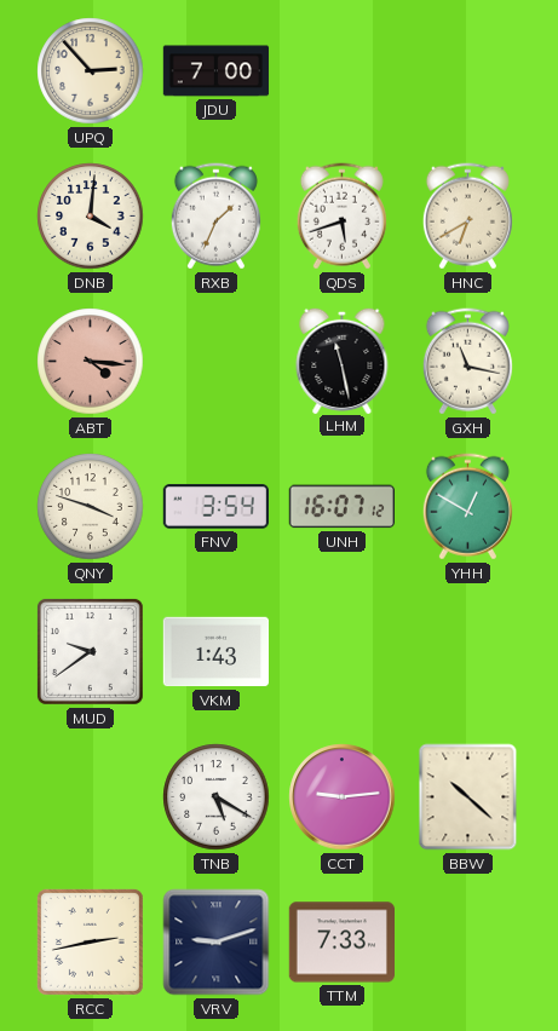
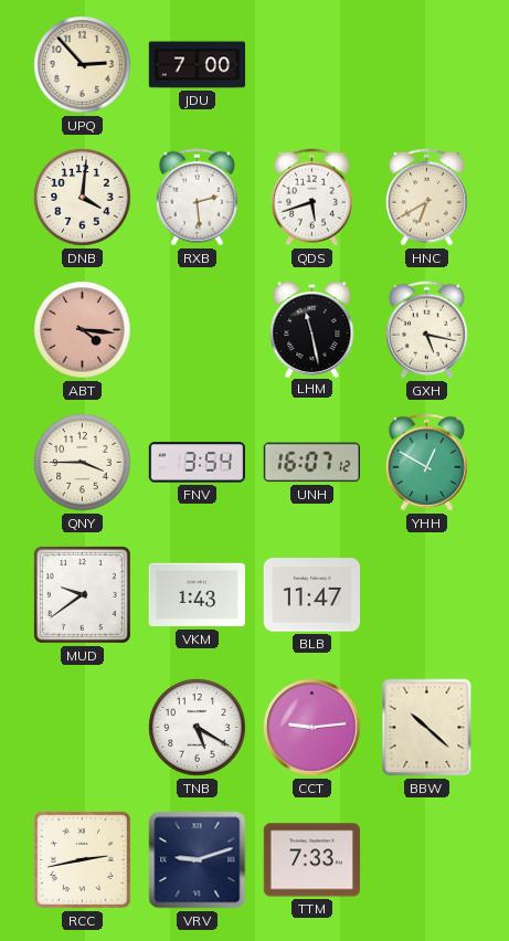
RXB: 1:34 -> 2:29
GXH: 11:17 -> 5:17
QNY: 3:48 -> 3:45
BLB: none -> 11:47
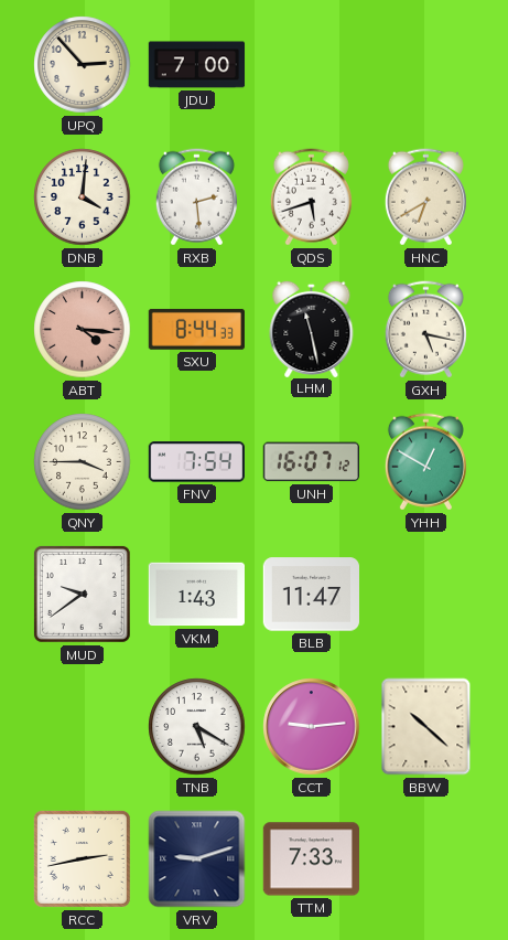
SXU: none -> 8:44
FNV: 3:54 -> 7:54
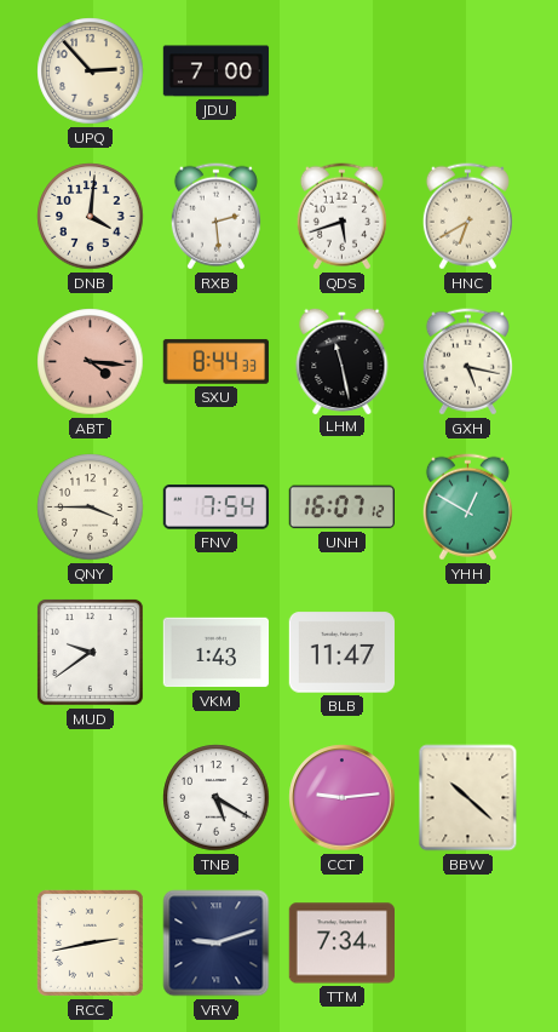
TTM: 7:33 -> 7:34
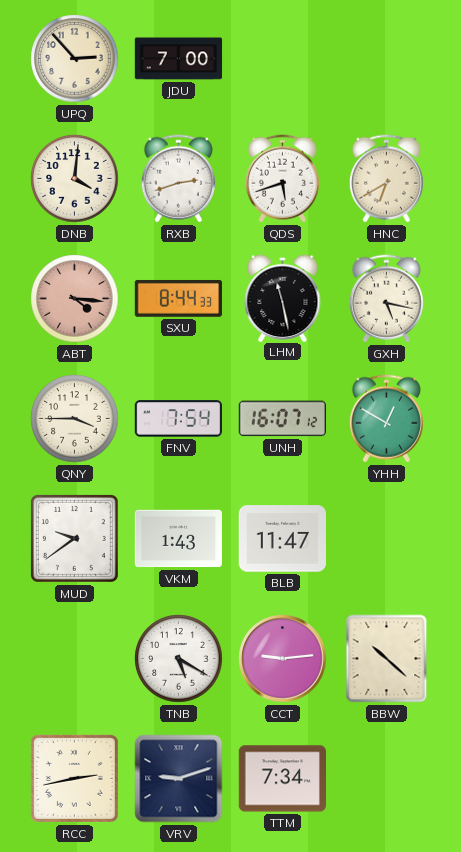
RXB: 2:29 -> 2:42
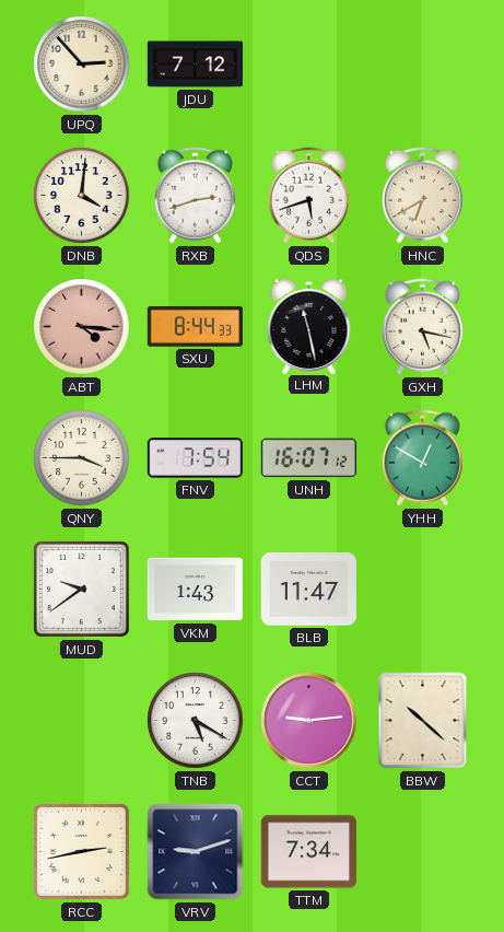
JDU: 7:00 -> 7:12
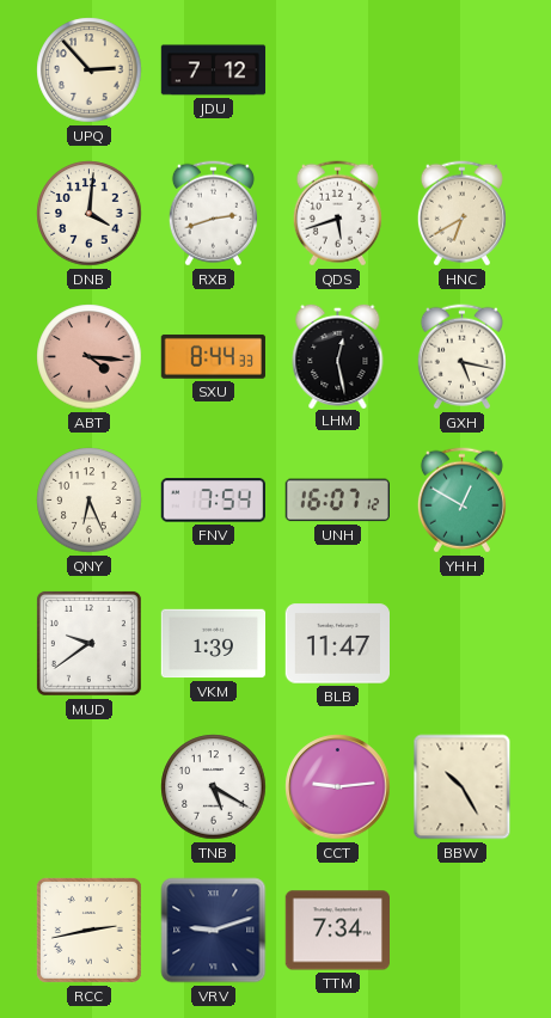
LHM: 11:28 -> 12:28
QNY: 3:45 -> 6:26
VKM: 1:43 -> 1:39
BBW: 10:22 -> 10:25
